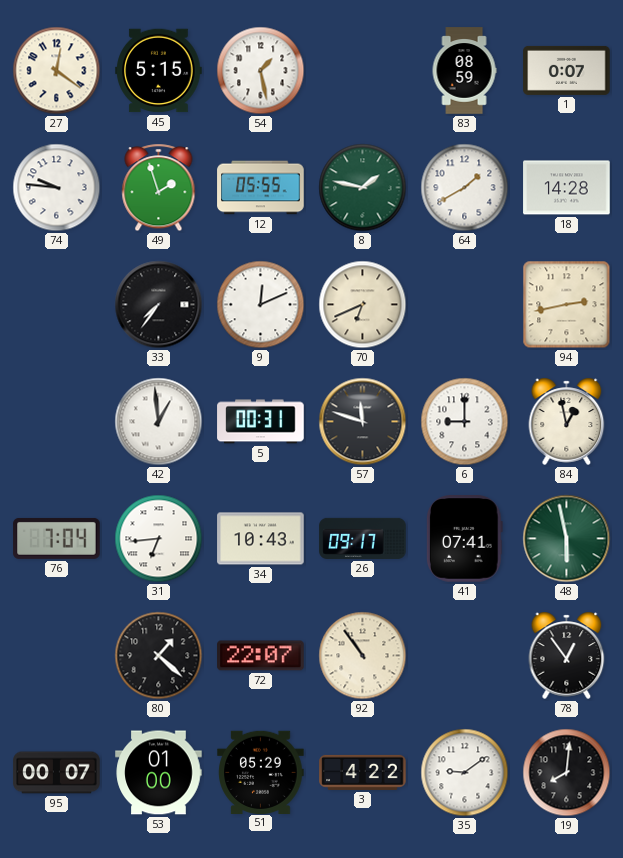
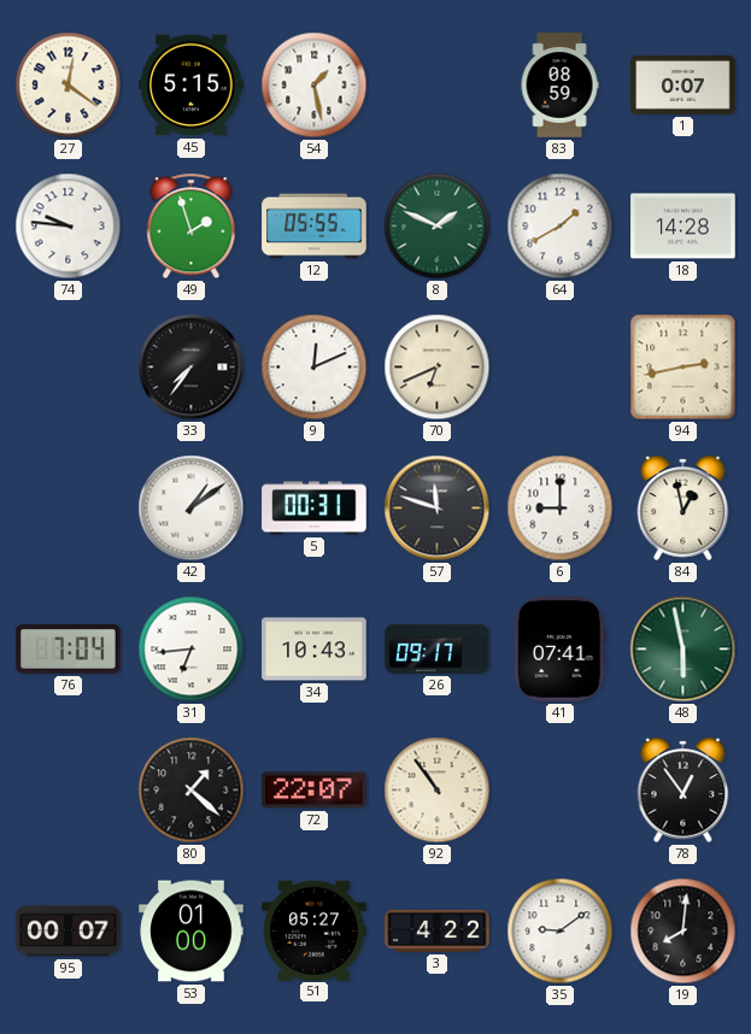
8: 1:47 -> 1:49
42: 12:59 -> 1:09
51: 05:29 -> 05:27
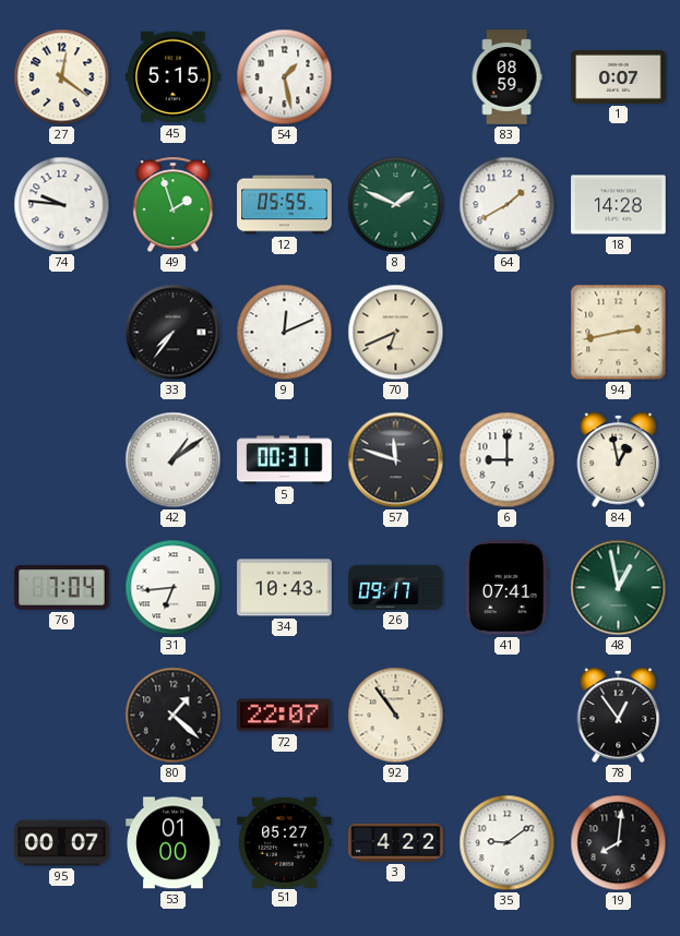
48: 5:58 -> 12:58
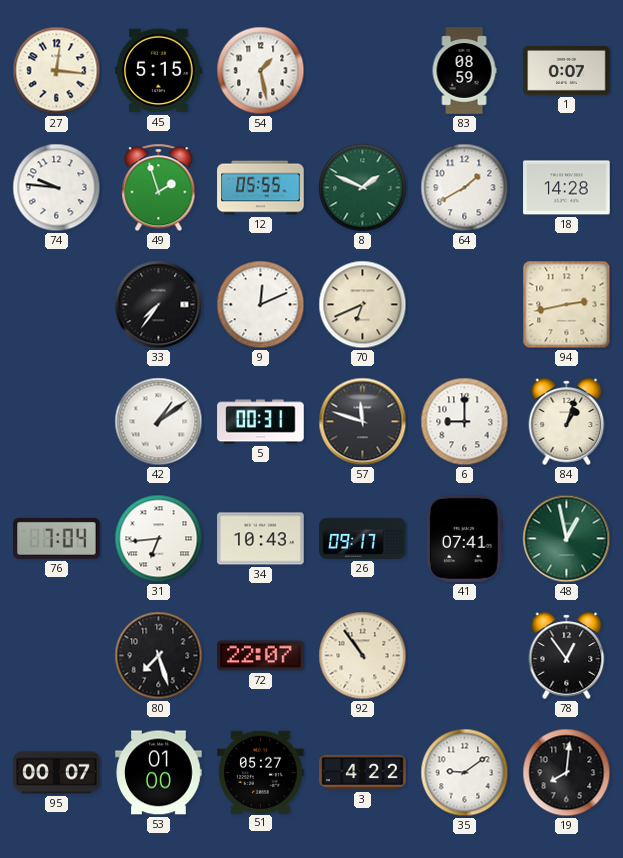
27: 12:21 -> 12:16
84: 12:58 -> 1:03
80: 1:22 -> 7:27
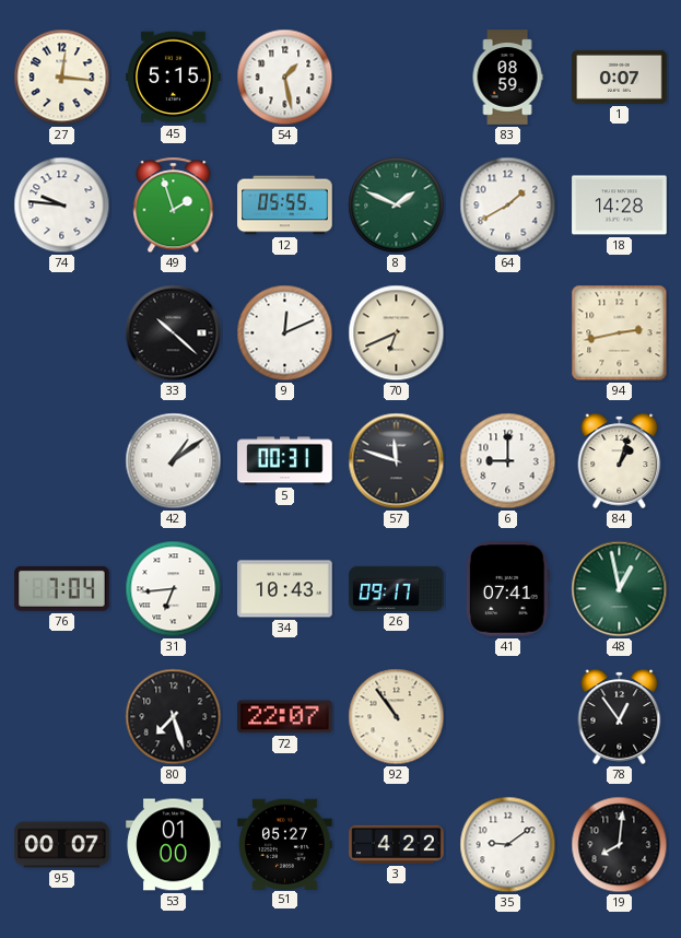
33: 7:36 -> 10:22
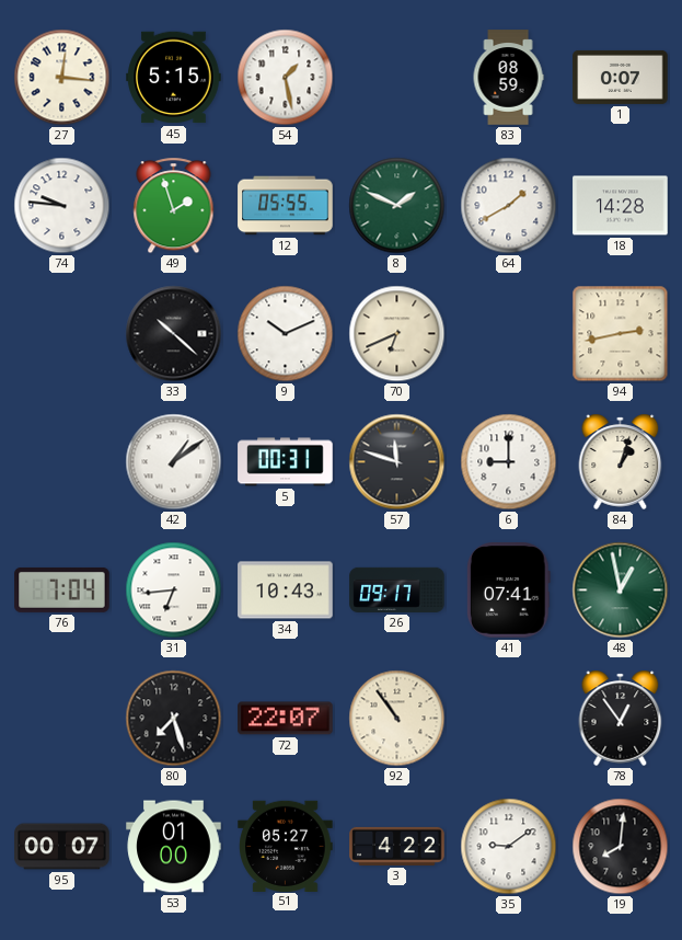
9: 12:11 -> 10:11
